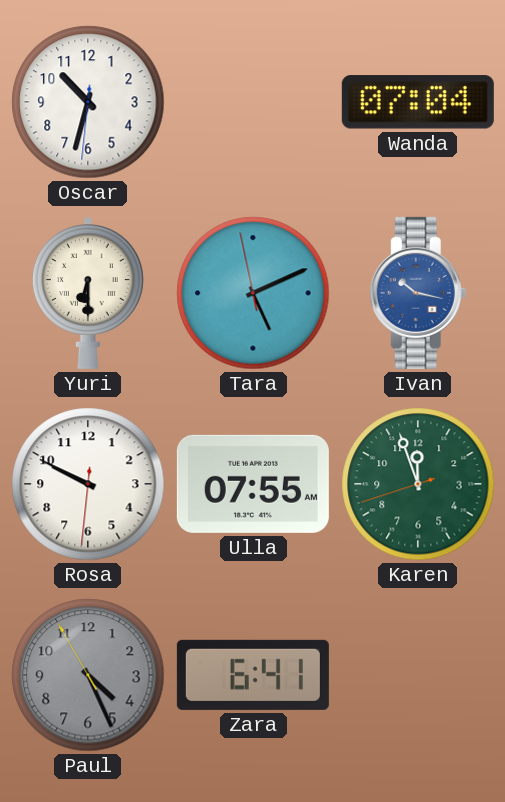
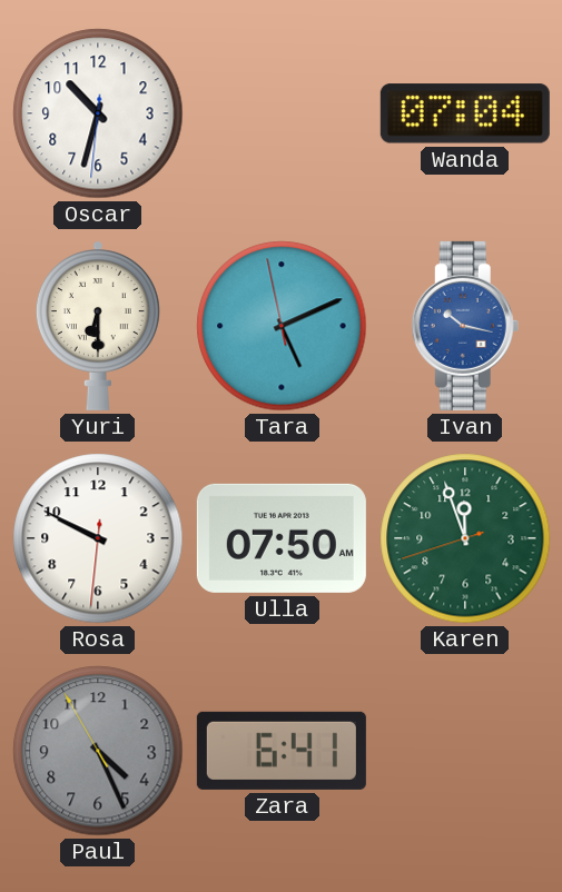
Ulla: 07:55 -> 07:50
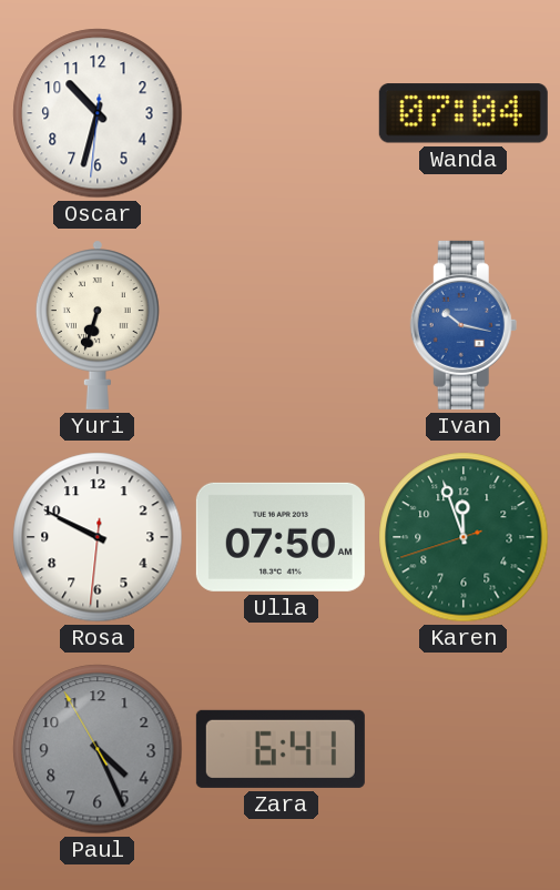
Yuri: 6:30 -> 6:33
Tara: 5:10 -> none
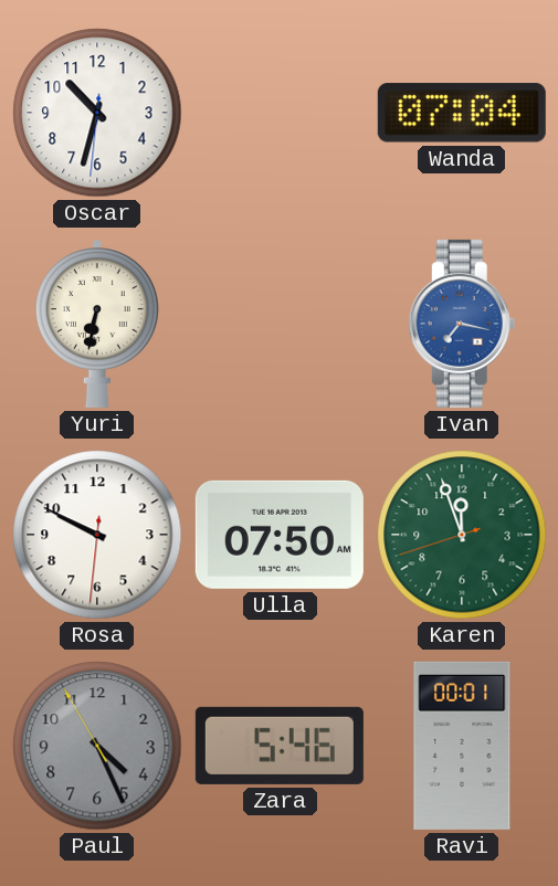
Yuri: 6:33 -> 6:32
Ivan: 10:17 -> 7:17
Zara: 6:41 -> 5:46
Ravi: none -> 00:01
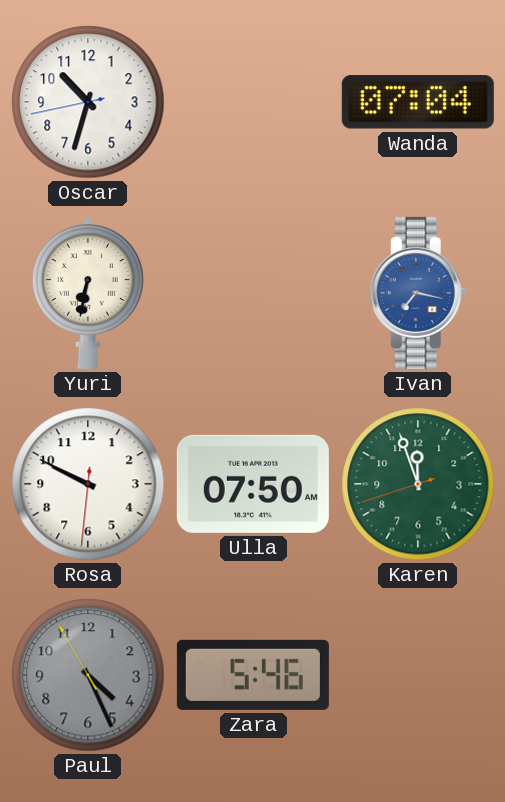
Oscar: 10:32:31 -> 10:32:43
Ravi: 00:01 -> none
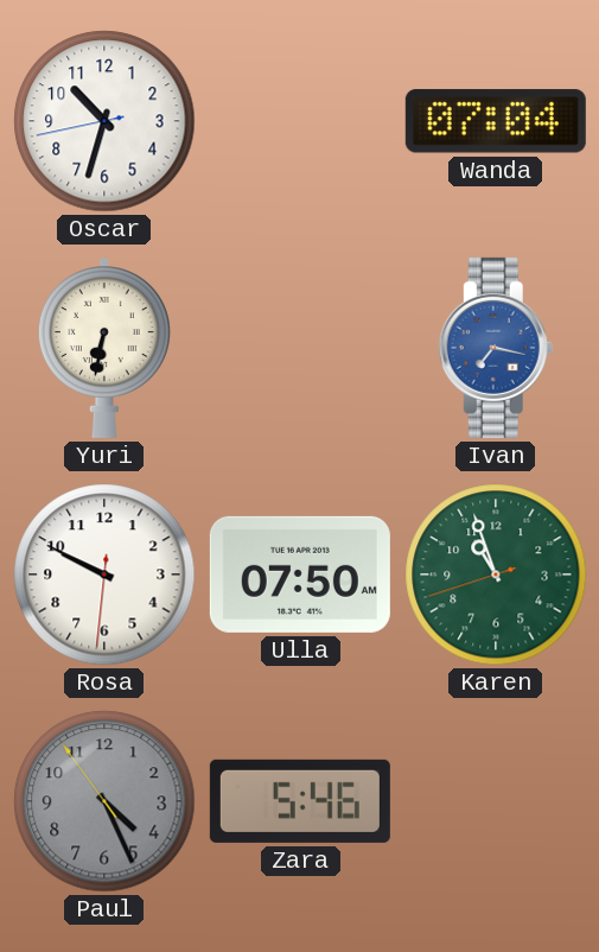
Karen: 11:56 -> 10:56
Paul: 4:25:55 -> 4:25:54
